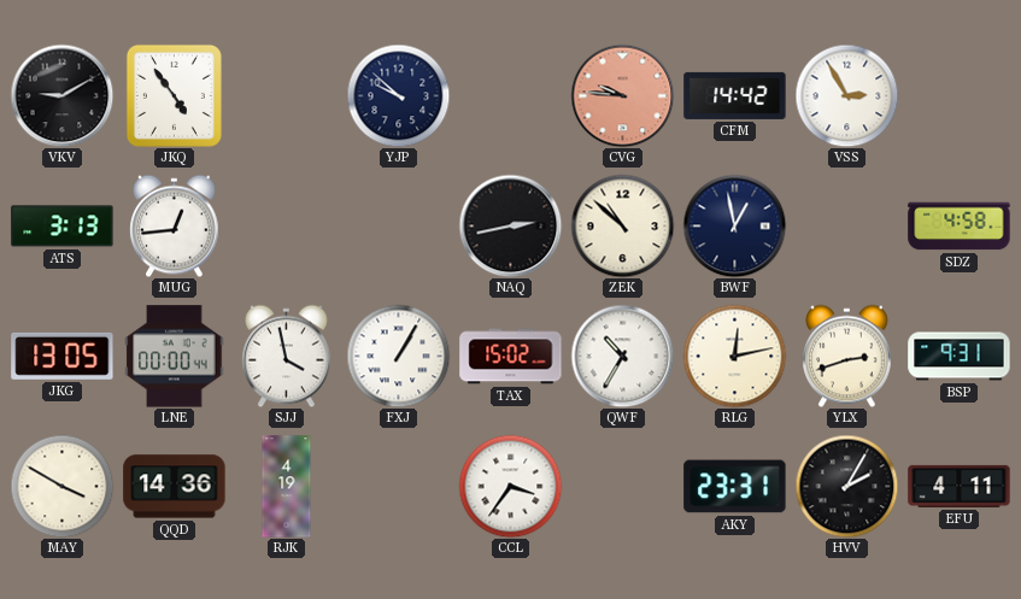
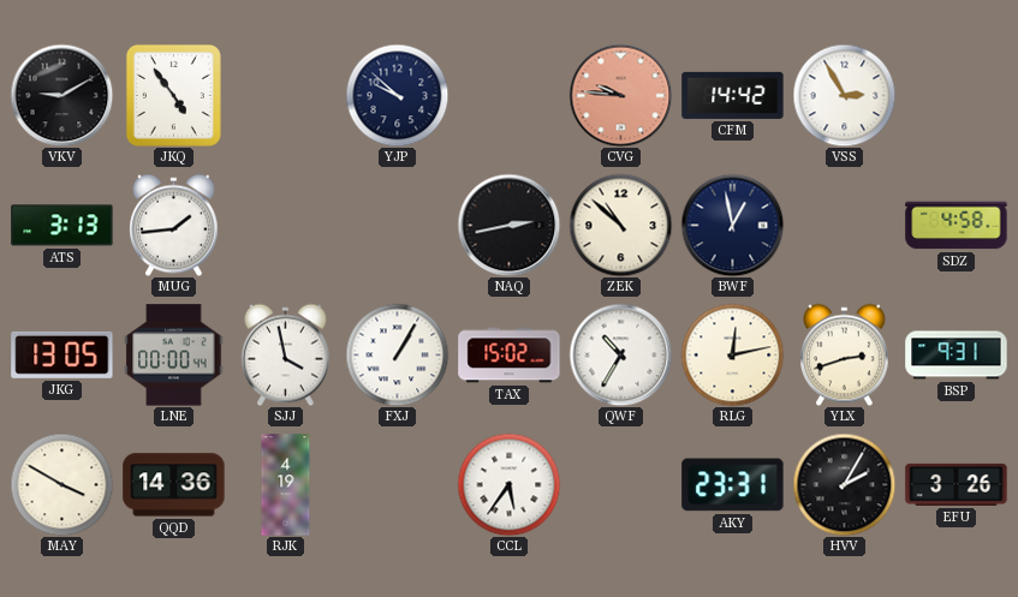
MUG: 12:44 -> 1:44
CCL: 3:36 -> 5:36
EFU: 4:11 -> 3:26
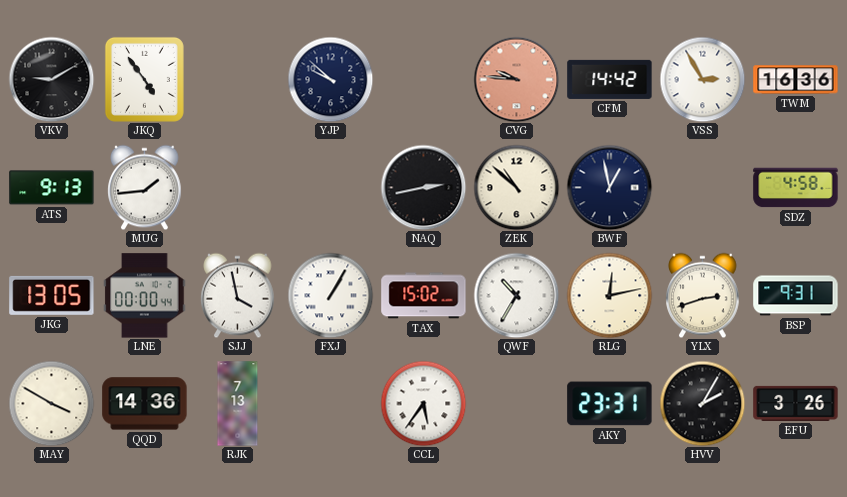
TWM: none -> 16:36
ATS: 3:13 -> 9:13
RJK: 4:19 -> 7:13
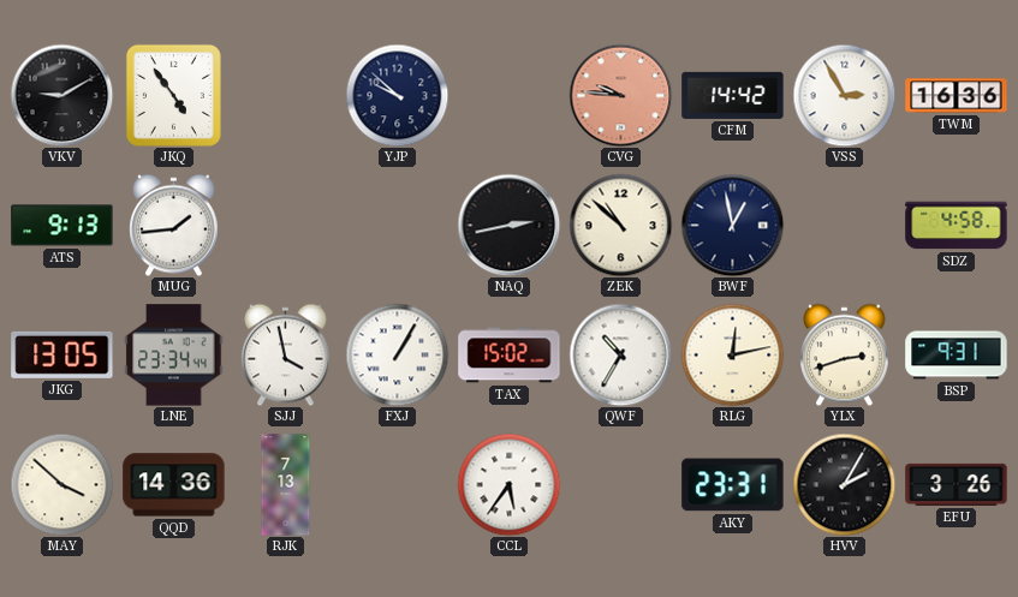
LNE: 00:00 -> 23:34
MAY: 3:50 -> 3:52
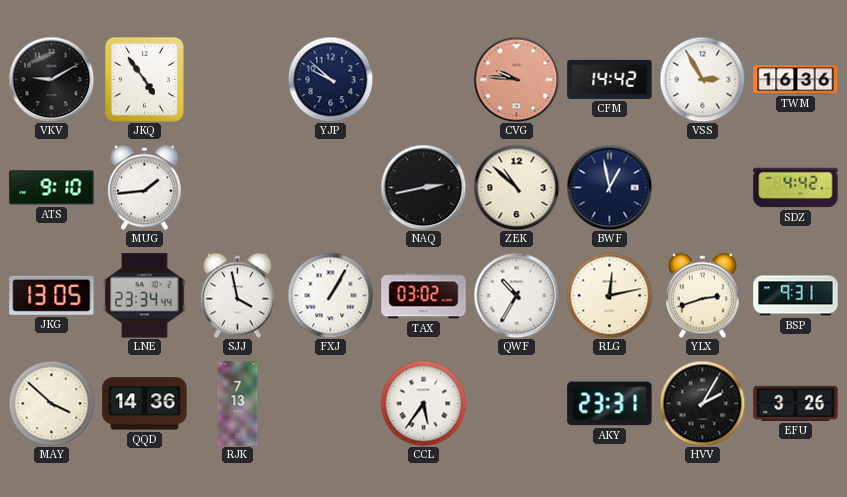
ATS: 9:13 -> 9:10
SDZ: 4:58 -> 4:42
TAX: 15:02 -> 03:02
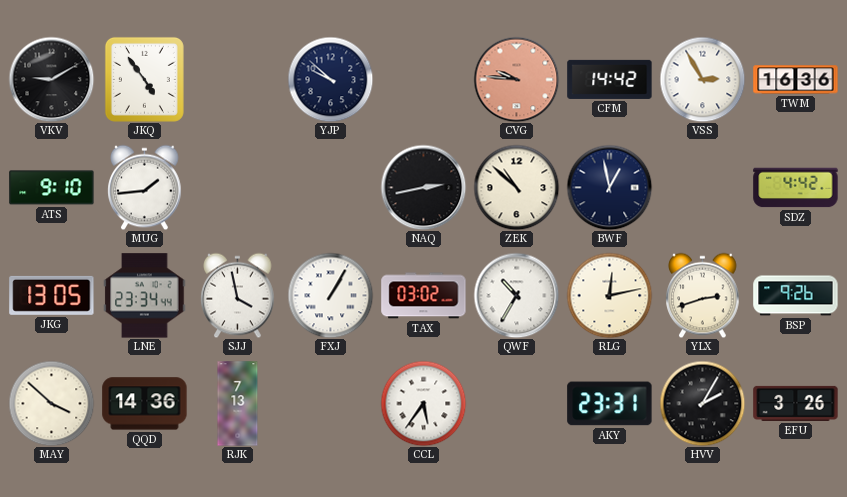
BSP: 9:31 -> 9:26
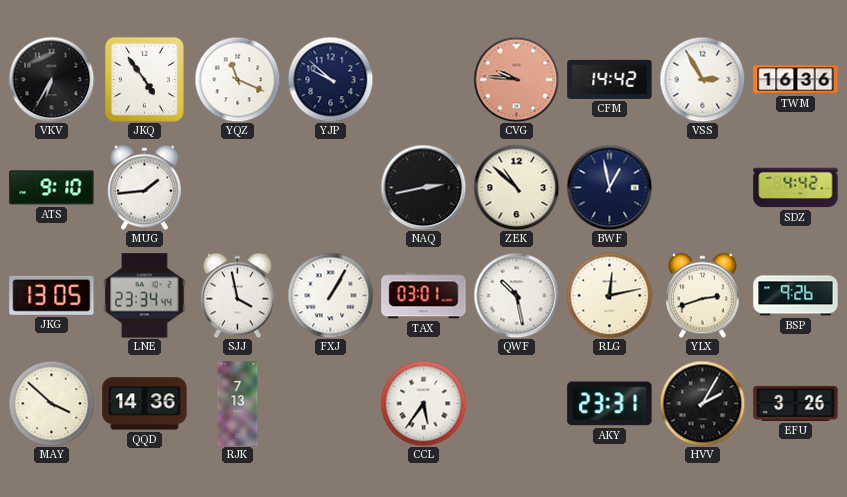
VKV: 9:10 -> 6:35
YQZ: none -> 11:19
TAX: 03:02 -> 03:01
QWF: 10:35 -> 10:28
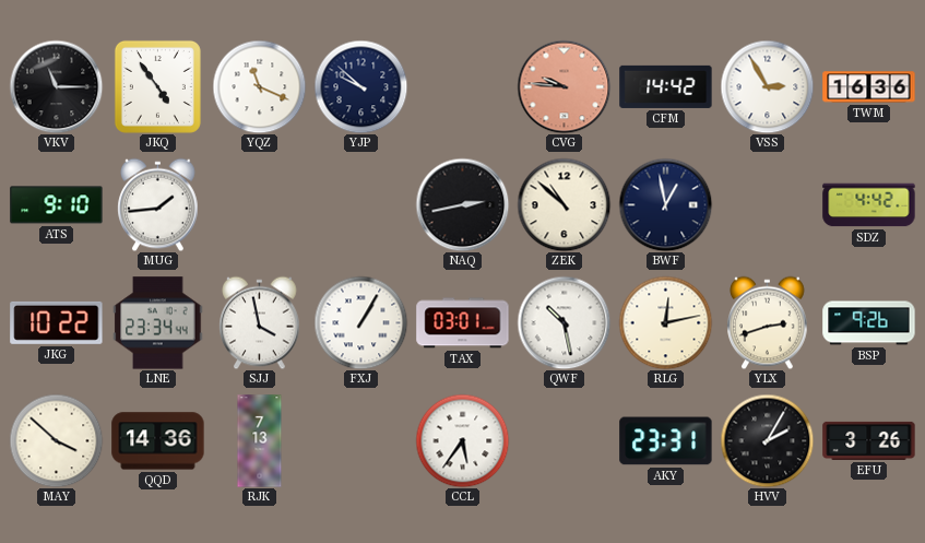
VKV: 6:35 -> 11:15
JKG: 13:05 -> 10:22
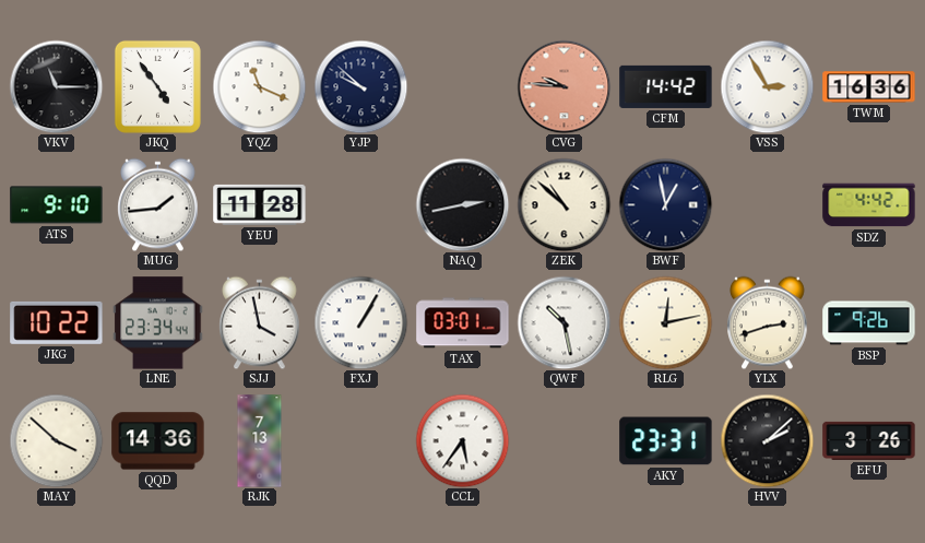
YEU: none -> 11:28
HVV: 2:05 -> 2:08
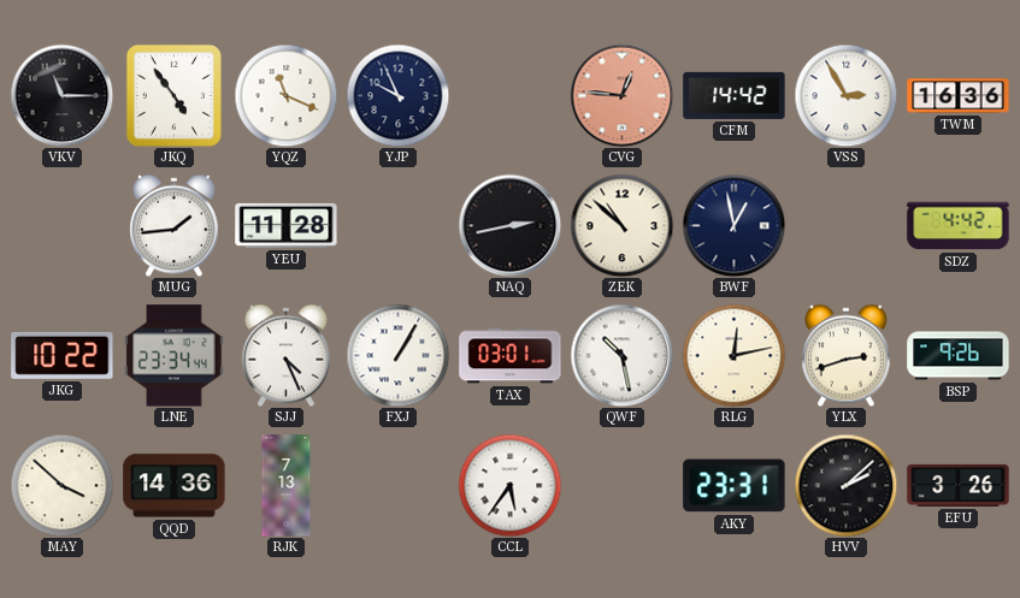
YJP: 9:52 -> 9:56
CVG: 9:46 -> 12:46
ATS: 9:10 -> none
SJJ: 3:58 -> 4:26
